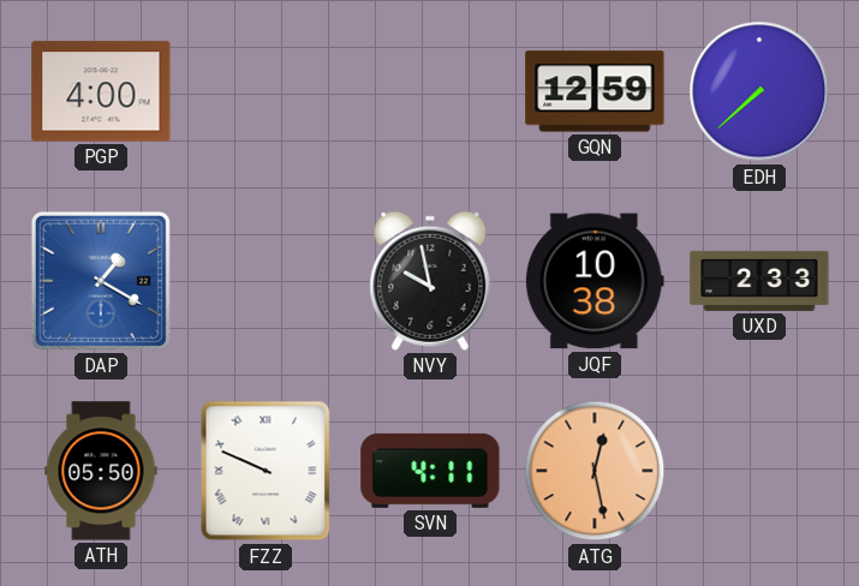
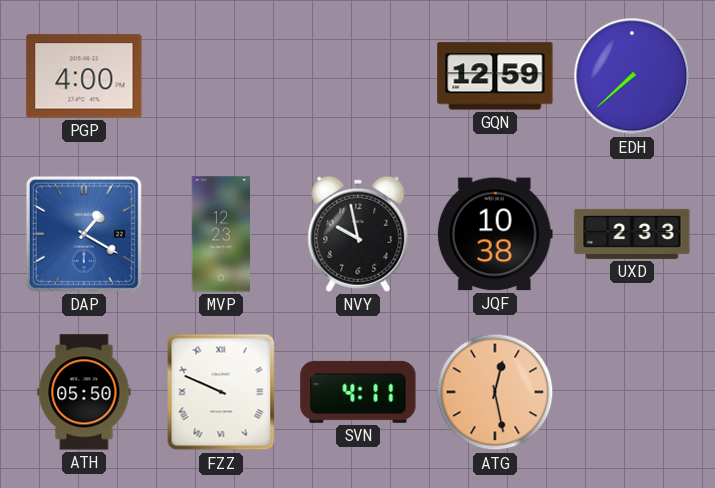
MVP: none -> 12:23
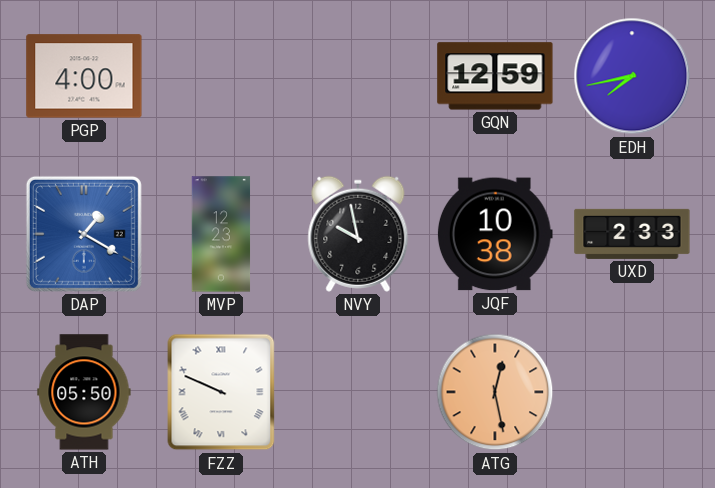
EDH: 7:38 -> 7:43
SVN: 4:11 -> none
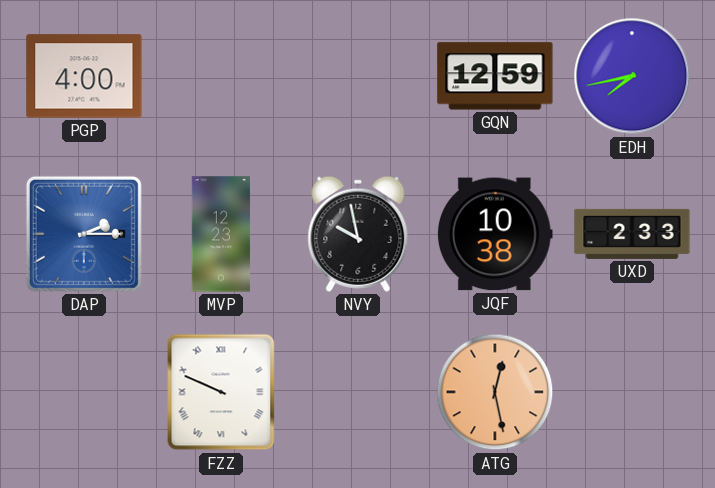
DAP: 1:20 -> 2:15
ATH: 05:50 -> none
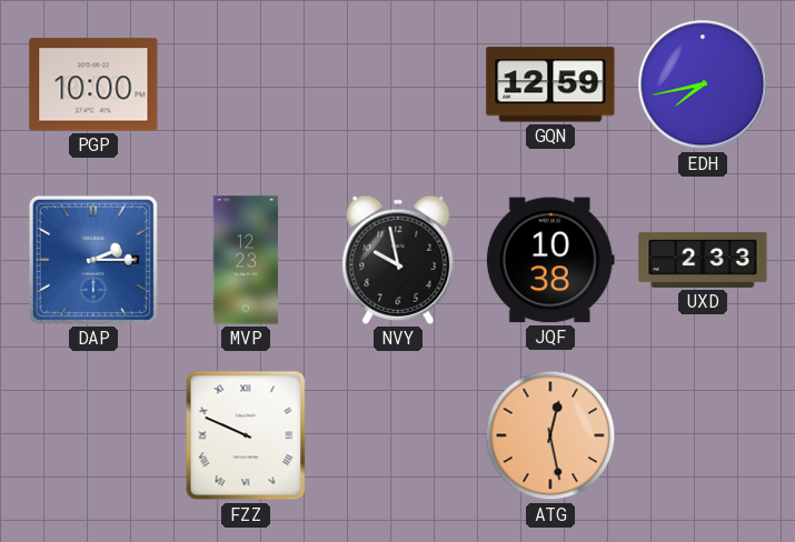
PGP: 4:00 -> 10:00
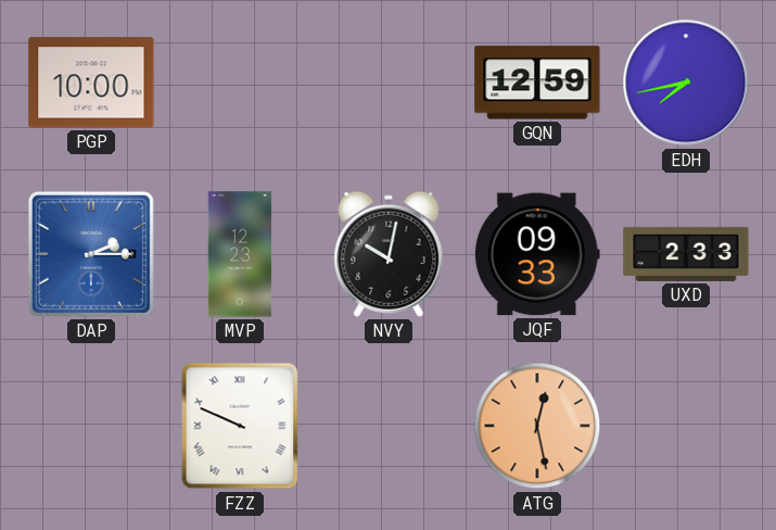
NVY: 9:58 -> 10:02
JQF: 10:38 -> 09:33
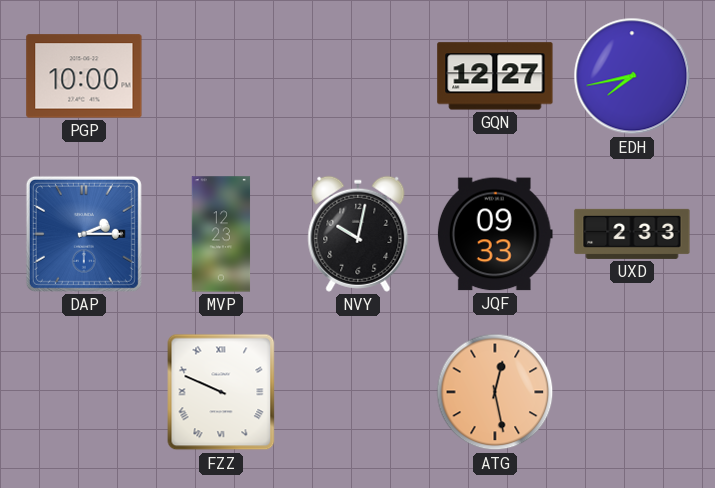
GQN: 12:59 -> 12:27
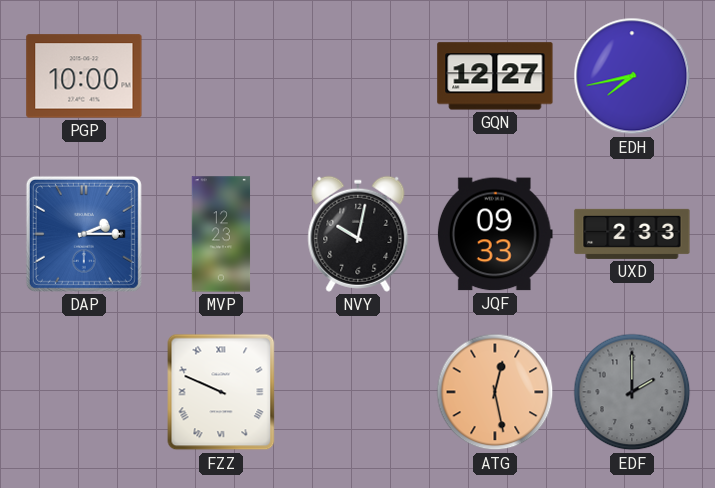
EDF: none -> 2:00
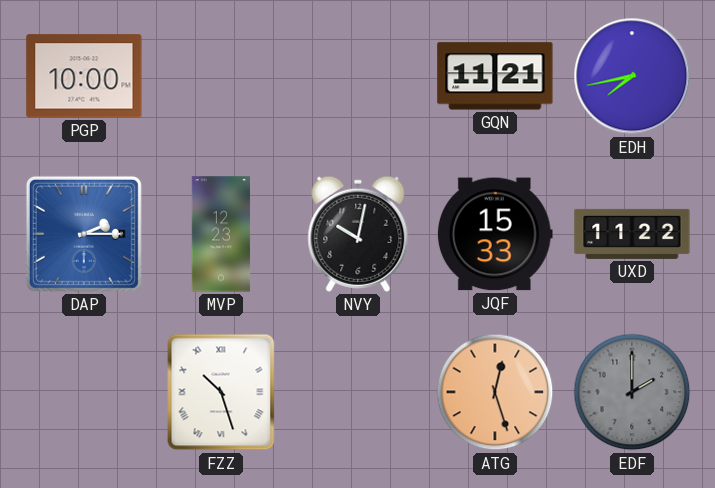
GQN: 12:27 -> 11:21
JQF: 09:33 -> 15:33
UXD: 2:33 -> 11:22
FZZ: 9:49 -> 10:27
ATG: 12:28 -> 12:27
